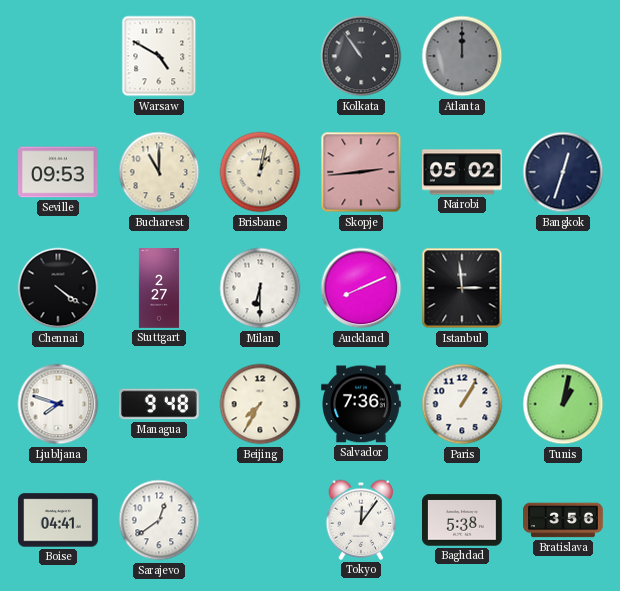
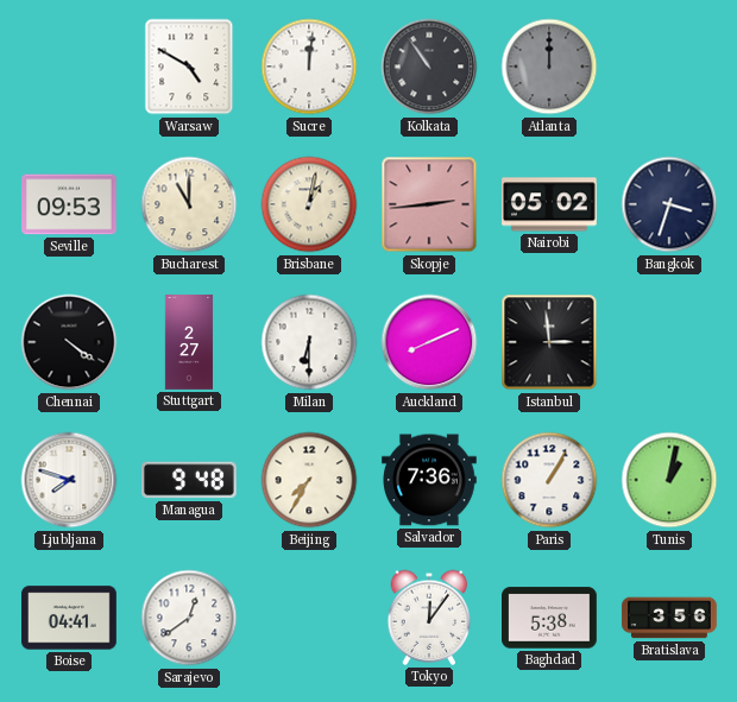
Sucre: none -> 12:01
Bangkok: 12:33 -> 3:33
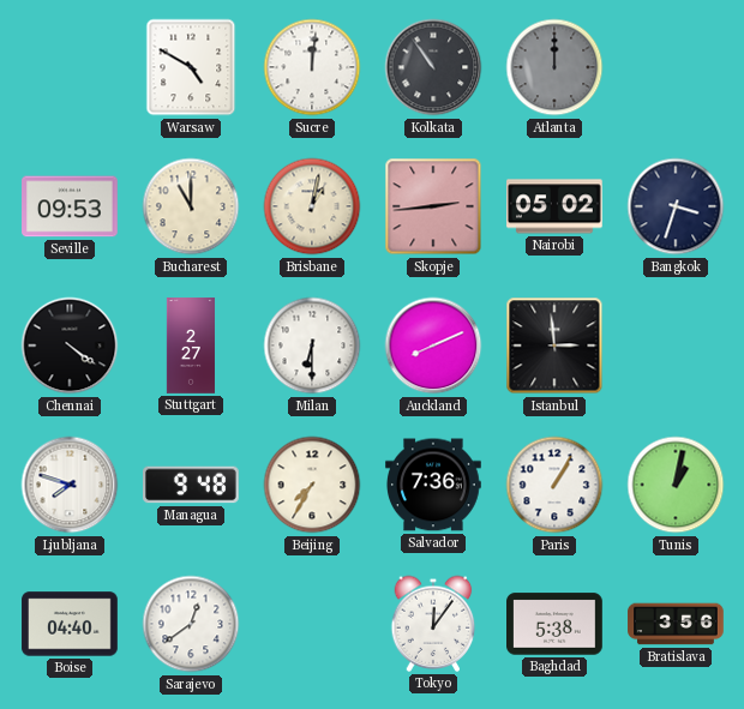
Boise: 04:41 -> 04:40
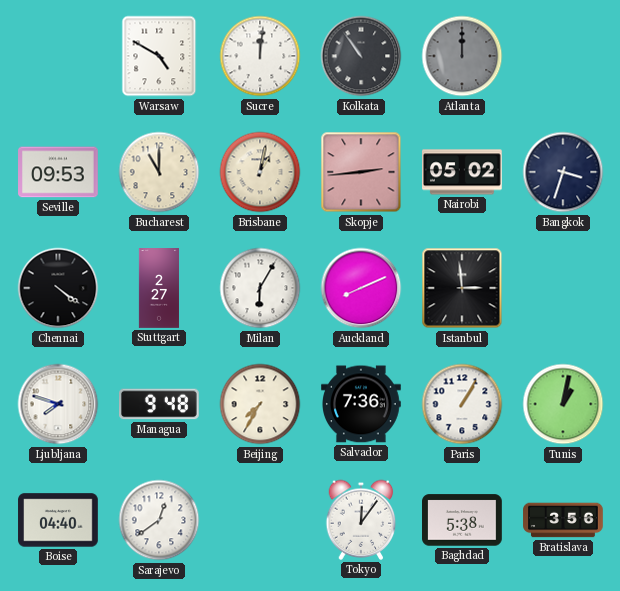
Milan: 6:30 -> 6:05
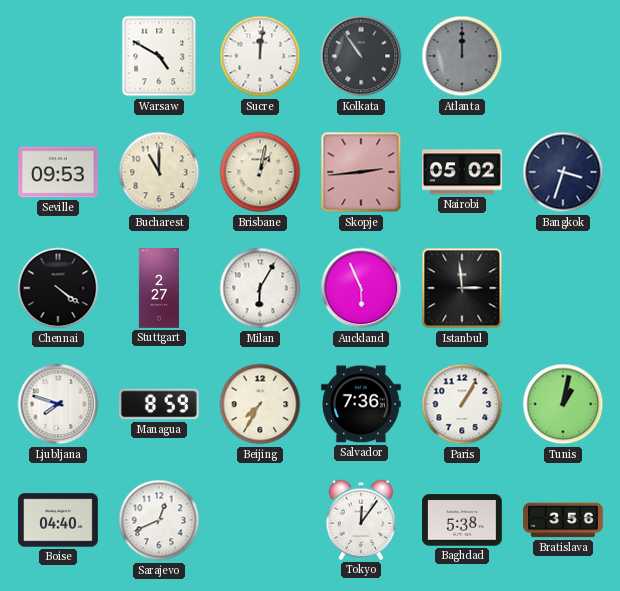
Auckland: 8:11 -> 5:56
Managua: 9:48 -> 8:59
Sarajevo: 12:39 -> 12:41
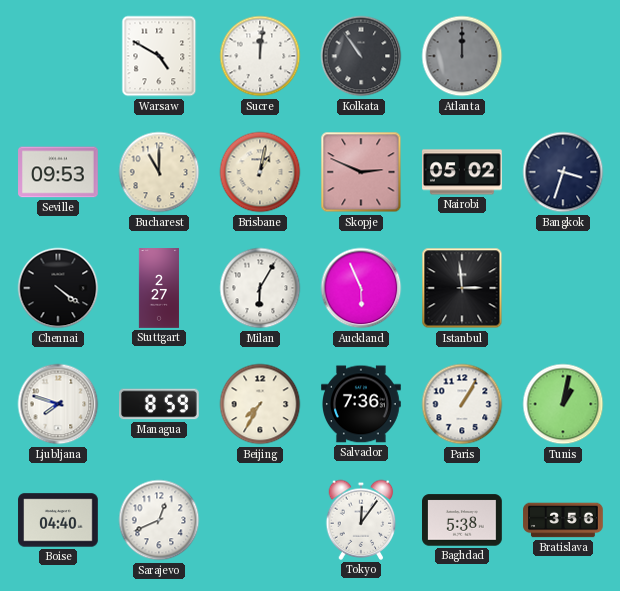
Skopje: 2:44 -> 2:49
